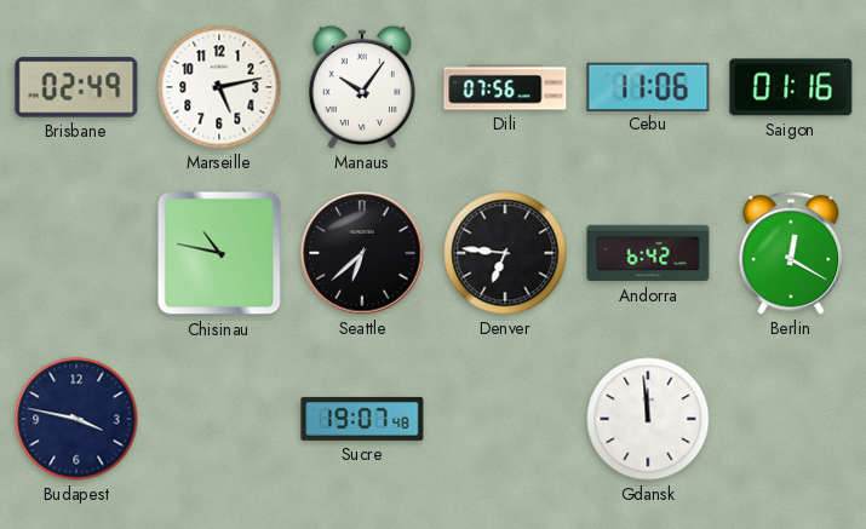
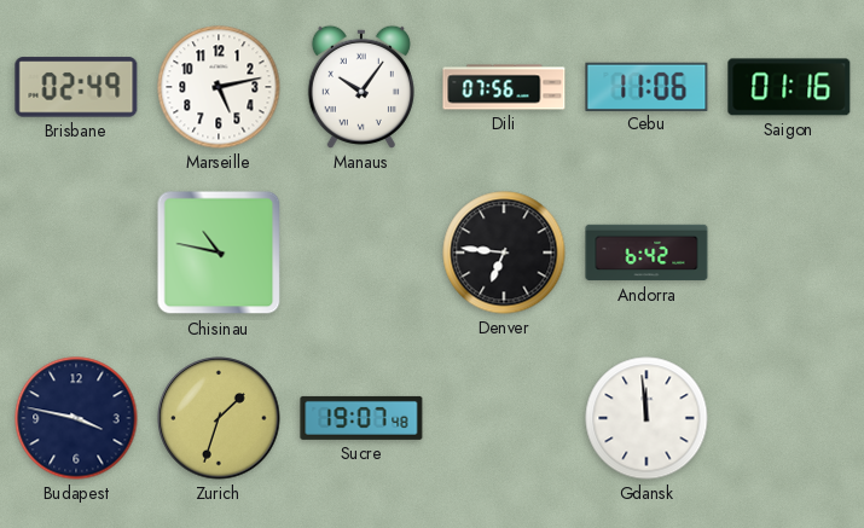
Seattle: 6:38 -> none
Berlin: 12:20 -> none
Zurich: none -> 1:33
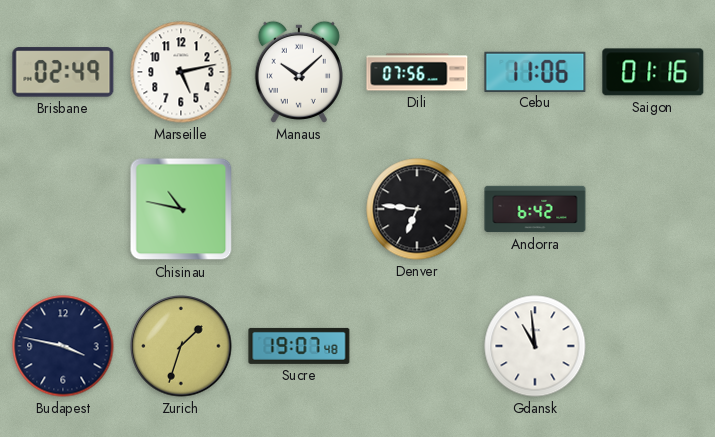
Manaus: 10:06 -> 10:08
Gdansk: 11:59 -> 10:59
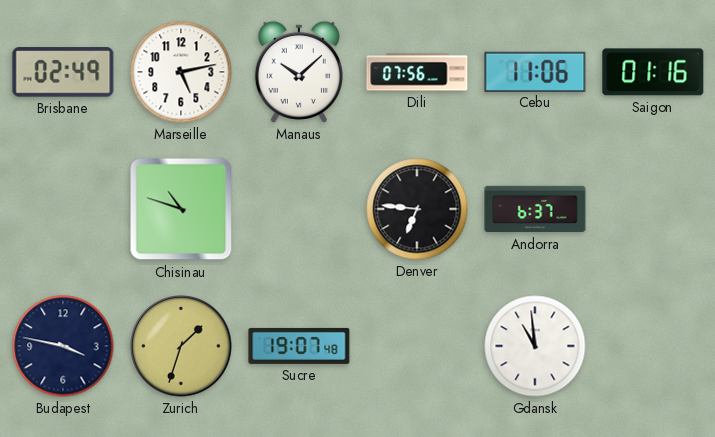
Chisinau: 10:47 -> 10:48
Andorra: 6:42 -> 6:37
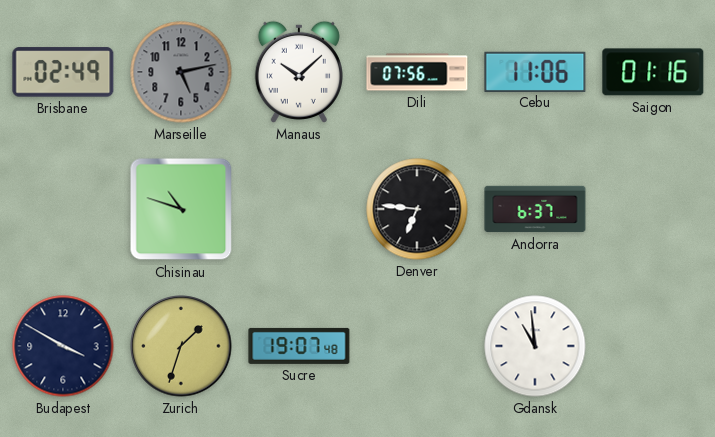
Marseille dial: white -> grey
Budapest: 3:47 -> 3:50
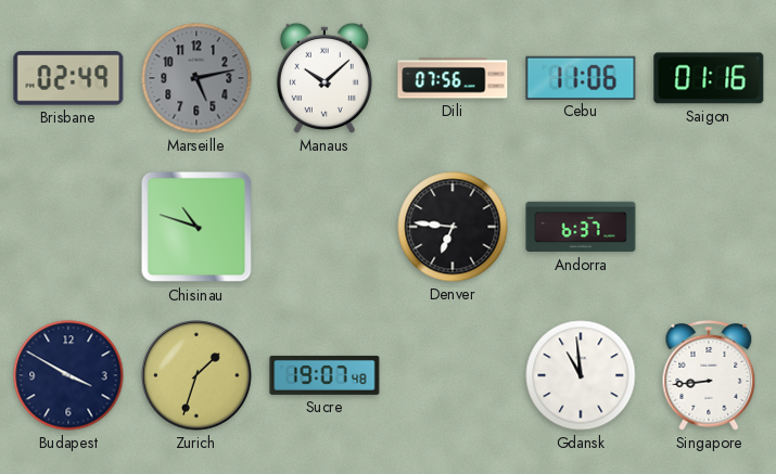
Singapore: none -> 8:44
